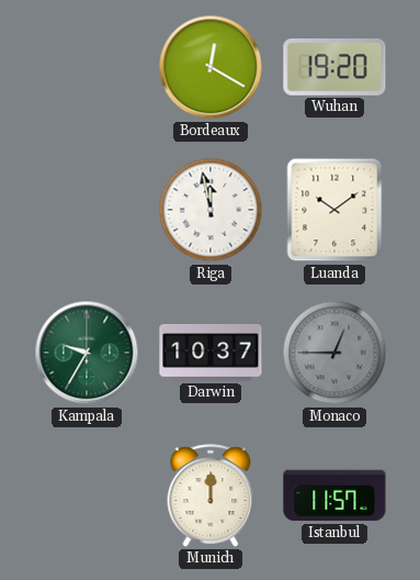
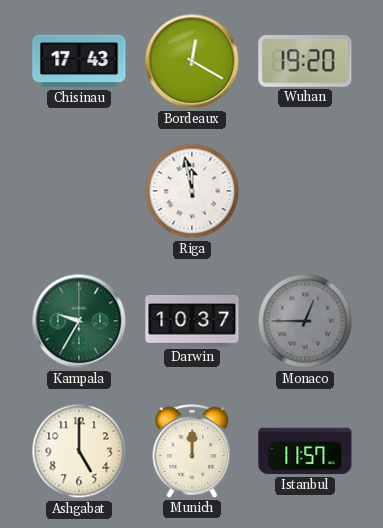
Chisinau: none -> 17:43
Luanda: 10:09 -> none
Ashgabat: none -> 5:00
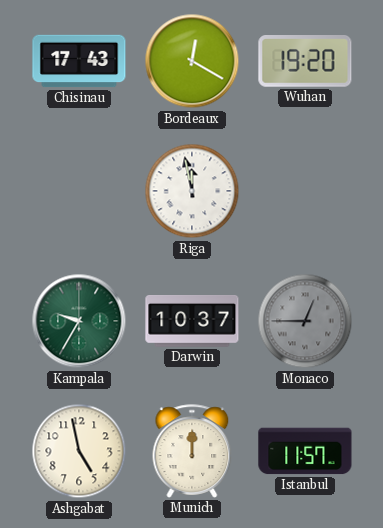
Ashgabat: 5:00 -> 4:58
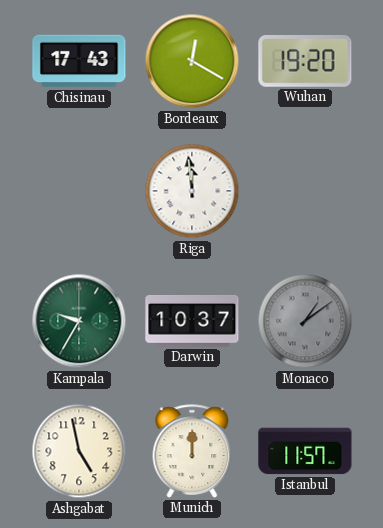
Riga: 11:58 -> 11:59
Monaco: 12:45 -> 1:09
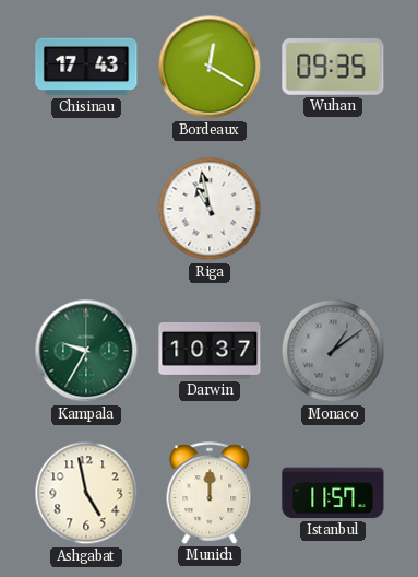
Wuhan: 19:20 -> 09:35
Riga: 11:59 -> 10:58
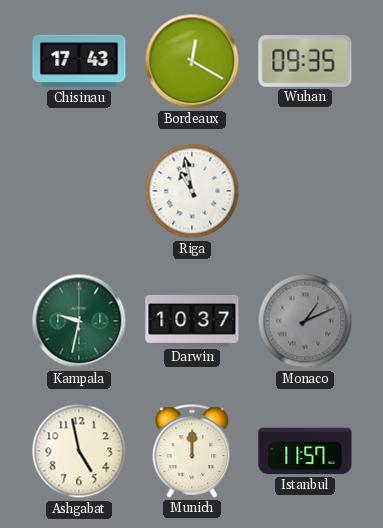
Kampala: 9:35 -> 9:32
Monaco: 1:09 -> 1:11
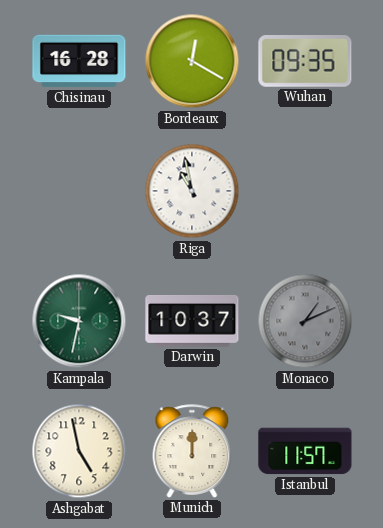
Chisinau: 17:43 -> 16:28
